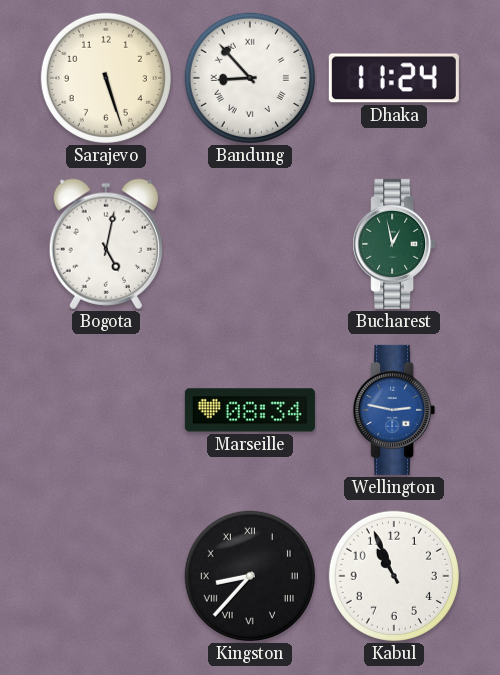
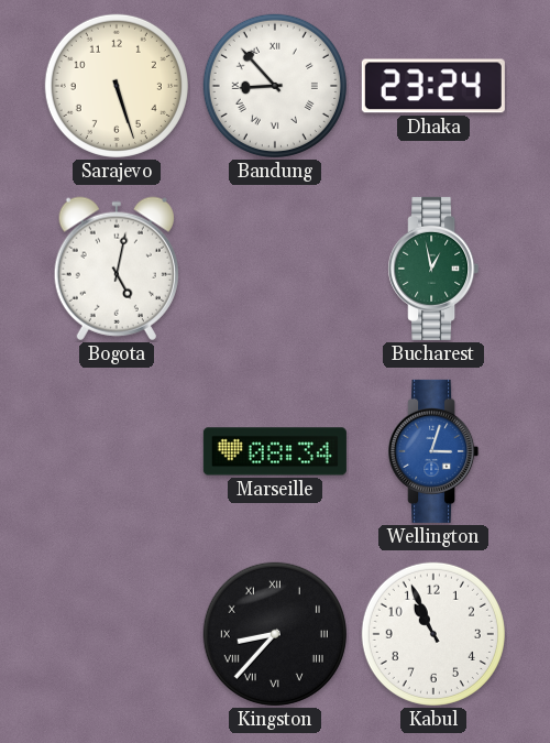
Dhaka: 11:24 -> 23:24
Wellington: 2:47 -> 3:03
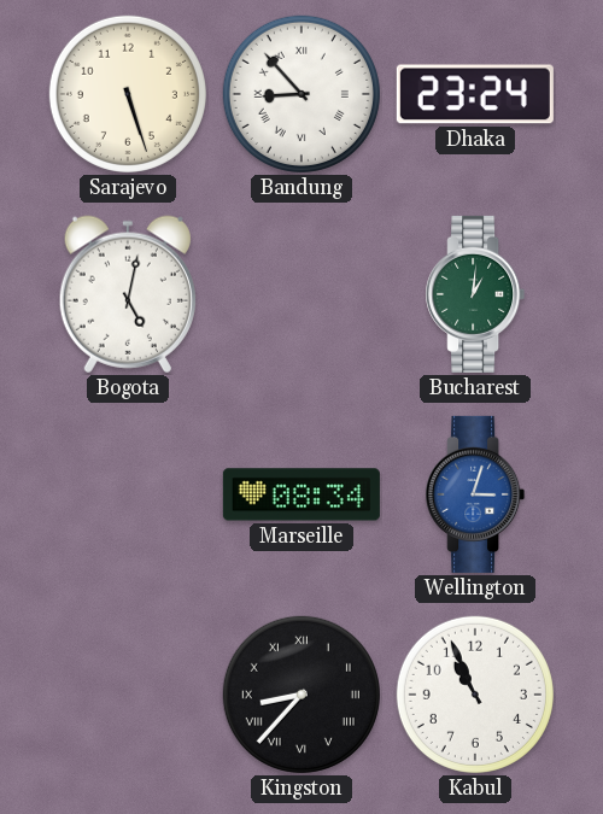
Bucharest: 12:58 -> 1:01
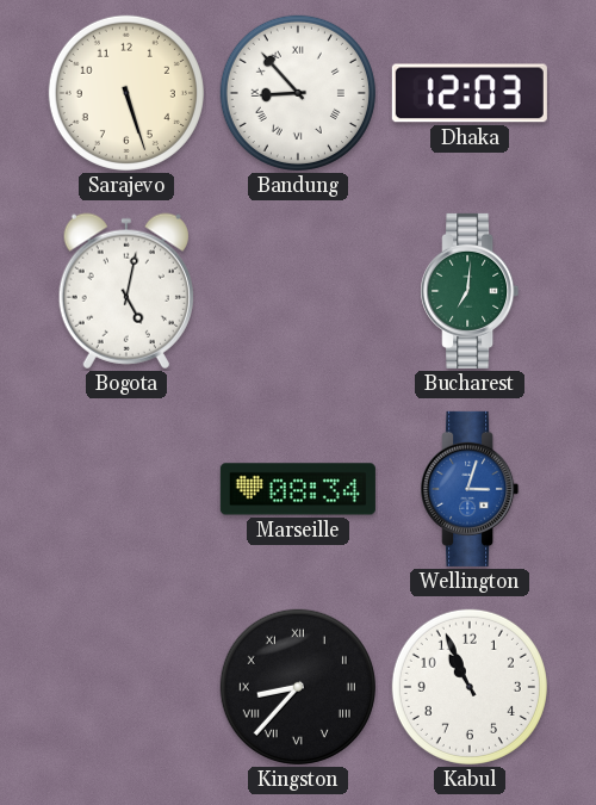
Dhaka: 23:24 -> 12:03
Bucharest: 1:01 -> 7:01
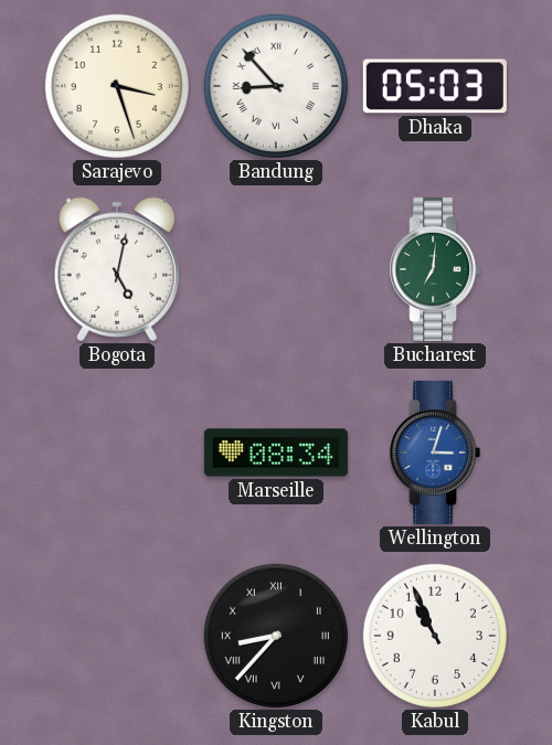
Sarajevo: 5:27 -> 3:27
Dhaka: 12:03 -> 05:03
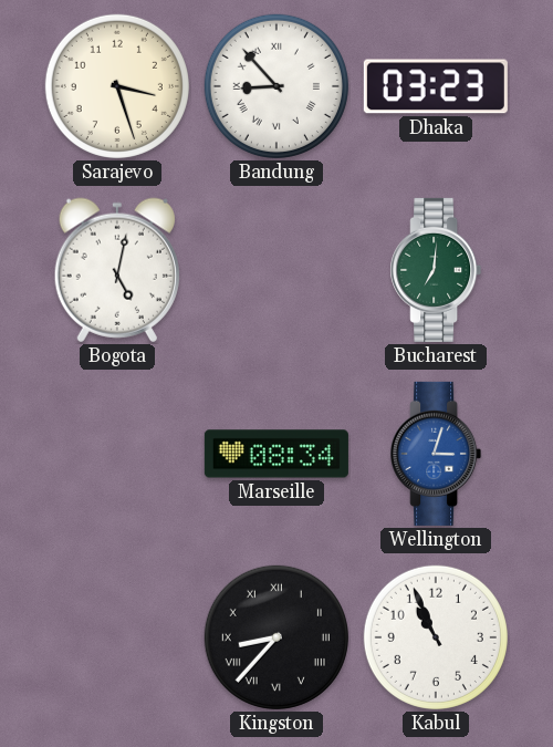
Dhaka: 05:03 -> 03:23
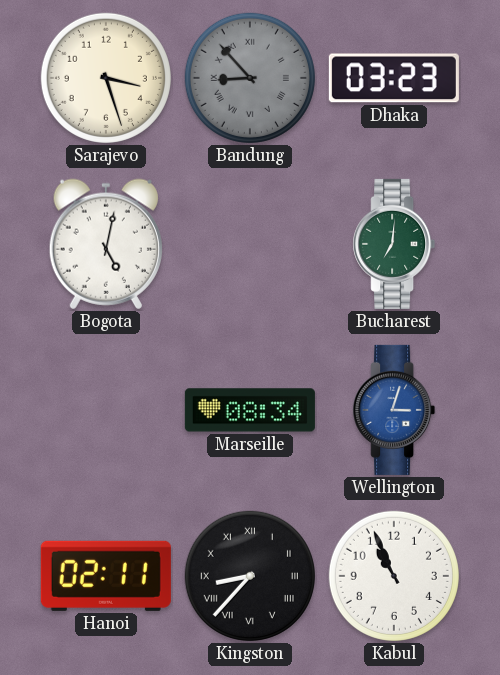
Bandung dial: white -> grey
Hanoi: none -> 02:11
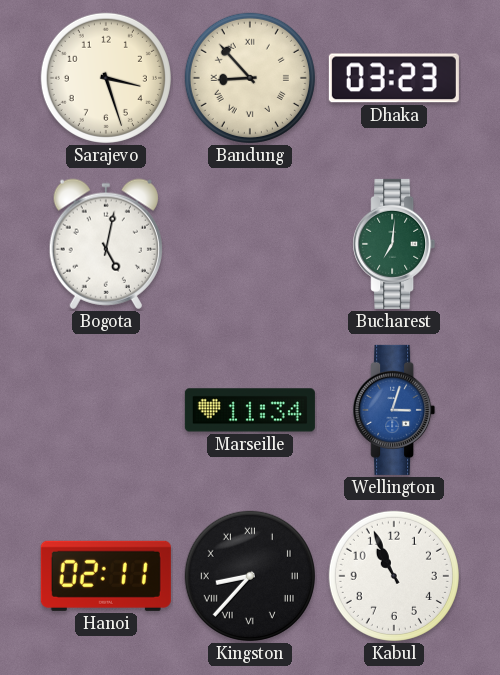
Bandung dial: grey -> cream
Marseille: 08:34 -> 11:34
